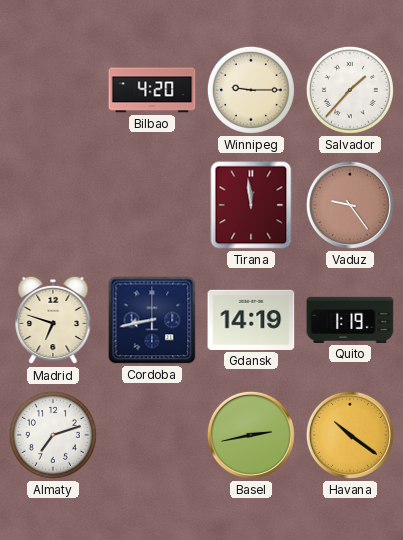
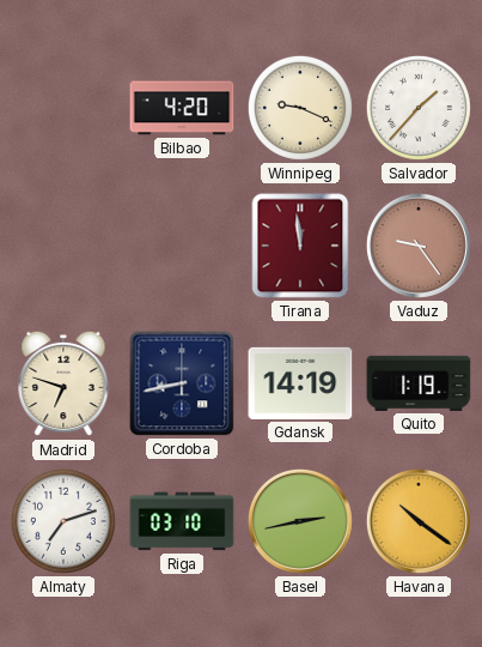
Winnipeg: 9:15 -> 9:19
Riga: none -> 03:10
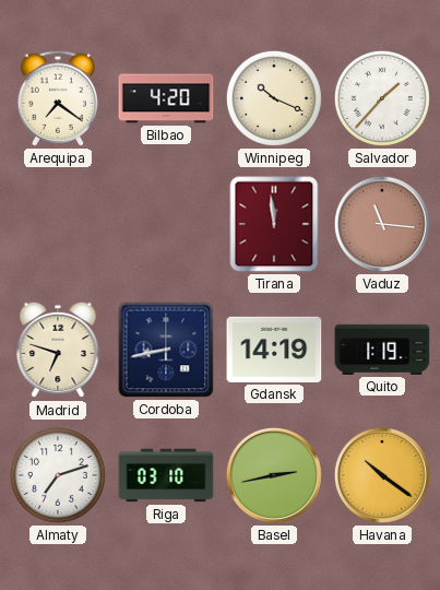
Arequipa: none -> 7:21
Winnipeg: 9:19 -> 10:19
Vaduz: 9:24 -> 11:16
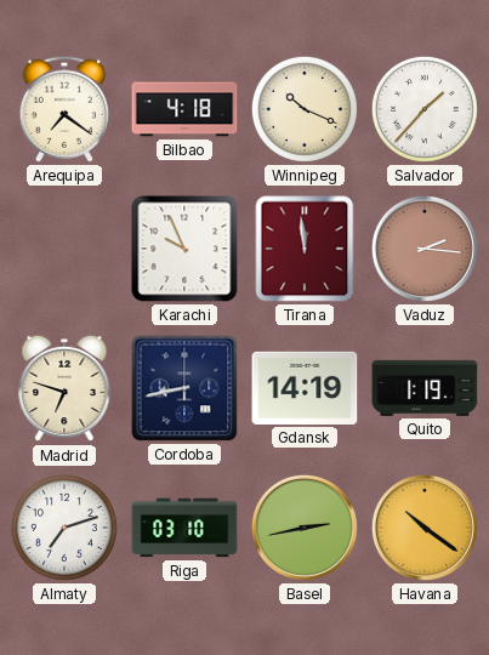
Bilbao: 4:20 -> 4:18
Karachi: none -> 9:56
Vaduz: 11:16 -> 2:16
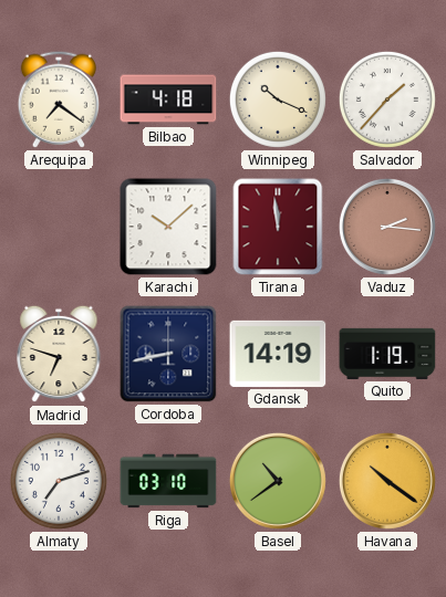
Karachi: 9:56 -> 10:08
Basel: 2:43 -> 10:39
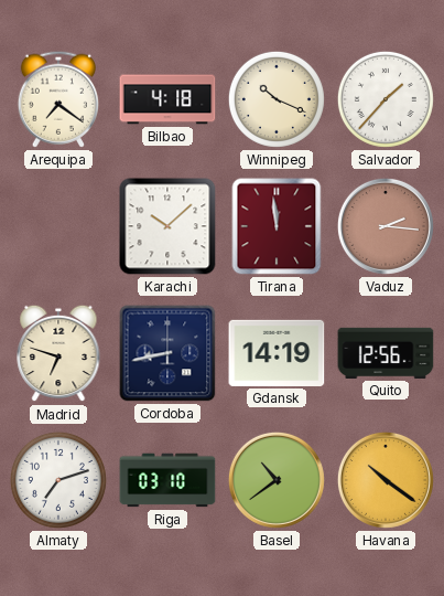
Quito: 1:19 -> 12:56
